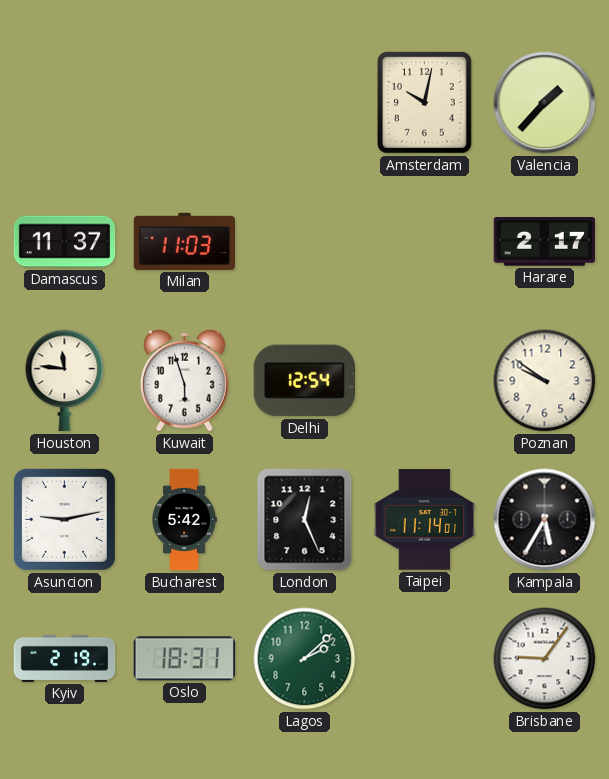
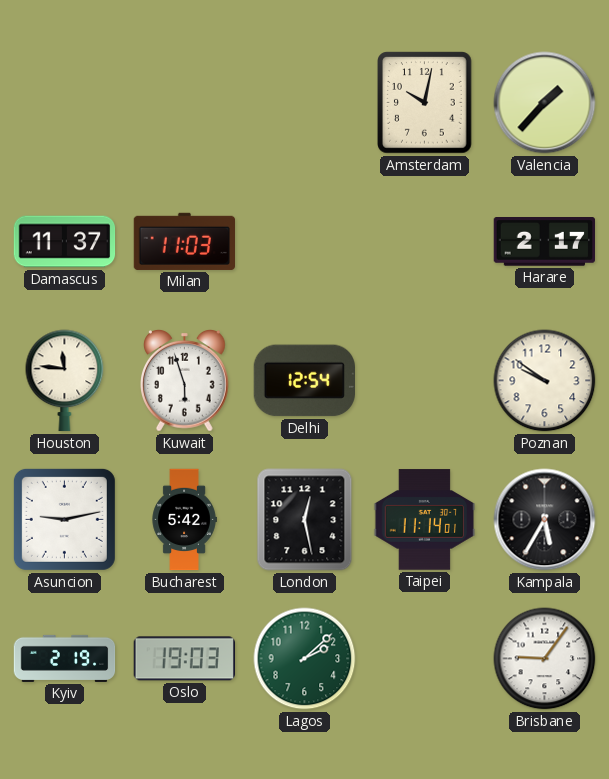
London: 12:26 -> 12:28
Oslo: 18:31 -> 19:03
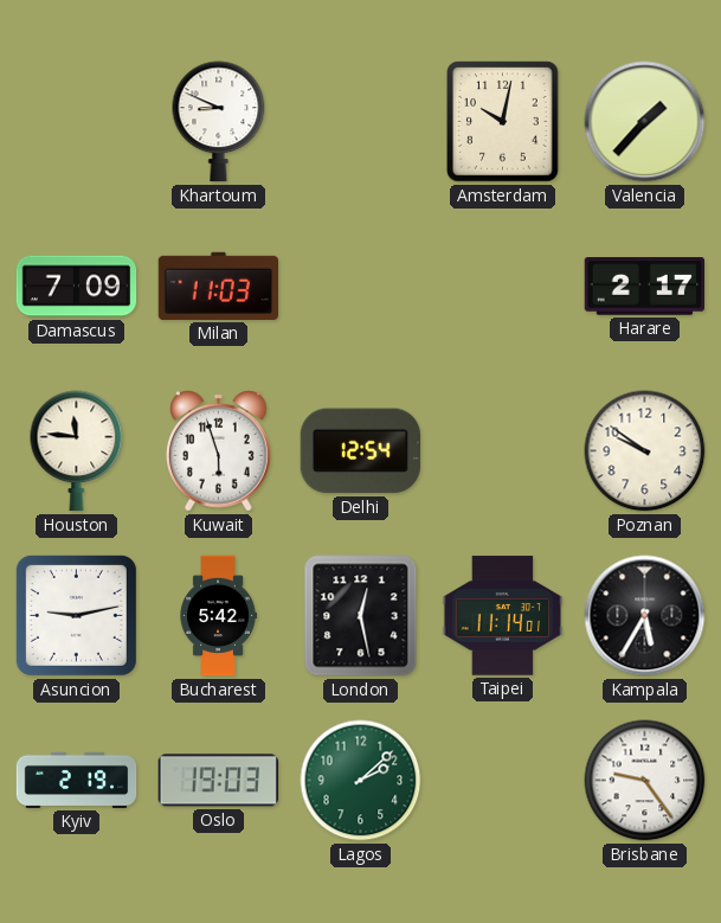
Khartoum: none -> 8:49
Damascus: 11:37 -> 7:09
Brisbane: 9:06 -> 9:24
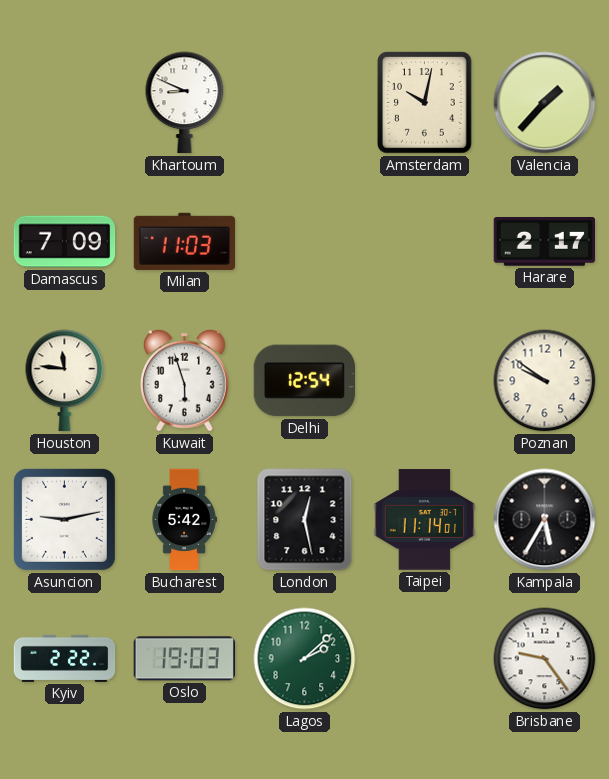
Kyiv: 2:19 -> 2:22
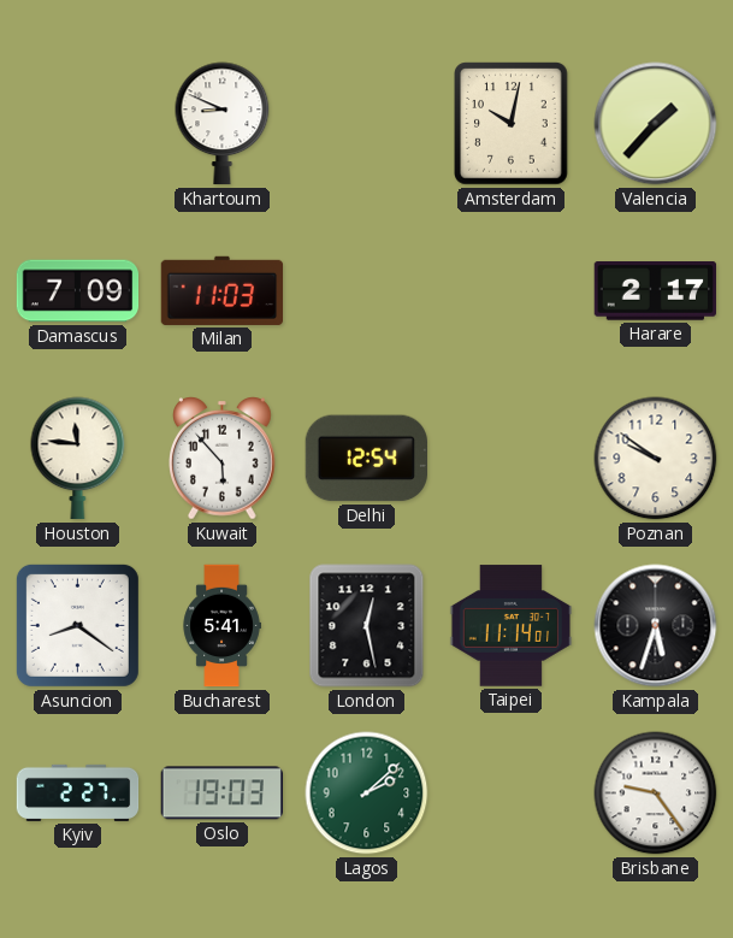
Kuwait: 5:57 -> 5:53
Asuncion: 9:13 -> 8:21
Bucharest: 5:42 -> 5:41
Kampala: 5:35 -> 5:33
Kyiv: 2:22 -> 2:27
